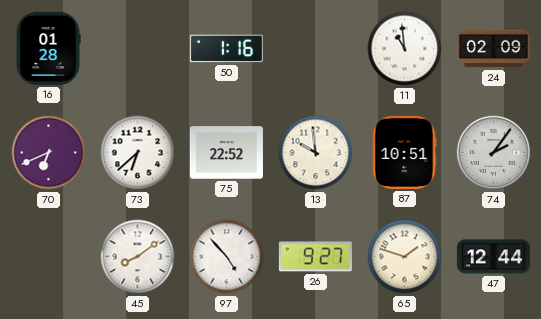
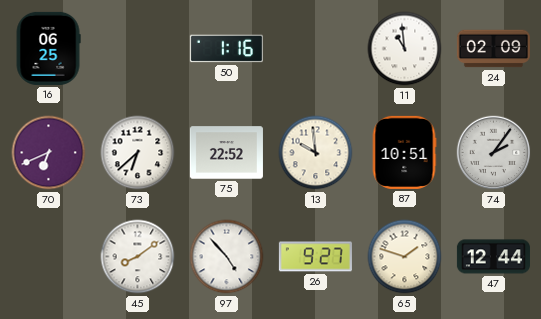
16: 01:28 -> 06:25
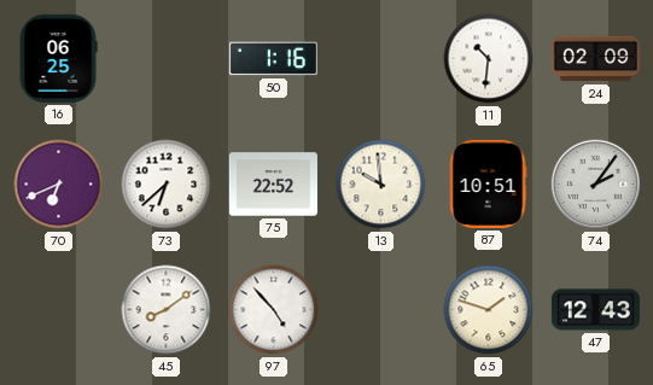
11: 10:59 -> 10:31
26: 9:27 -> none
47: 12:44 -> 12:43
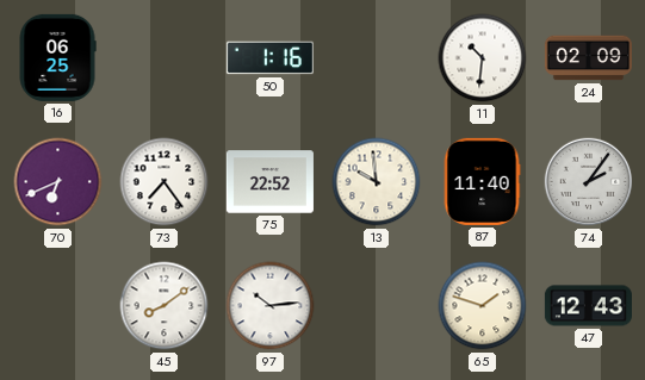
73: 6:38 -> 7:24
87: 10:51 -> 11:40
97: 4:53 -> 10:14
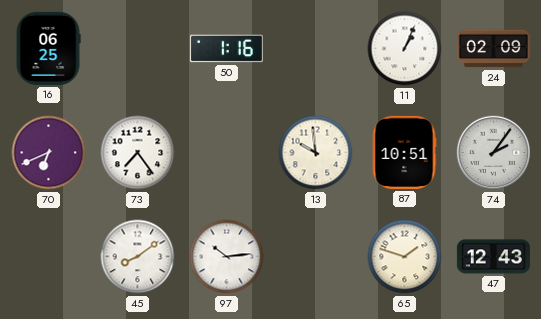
11: 10:31 -> 1:04
75: 22:52 -> none
87: 11:40 -> 10:51
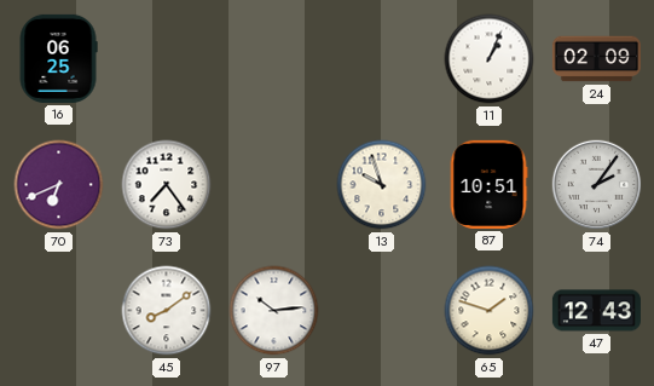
50: 1:16 -> none
13: 9:59 -> 9:57
